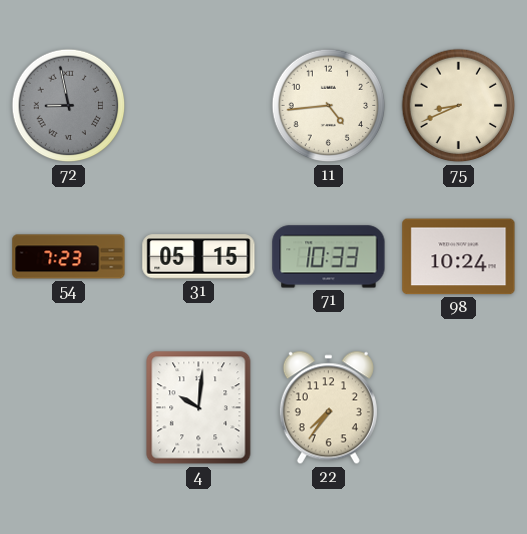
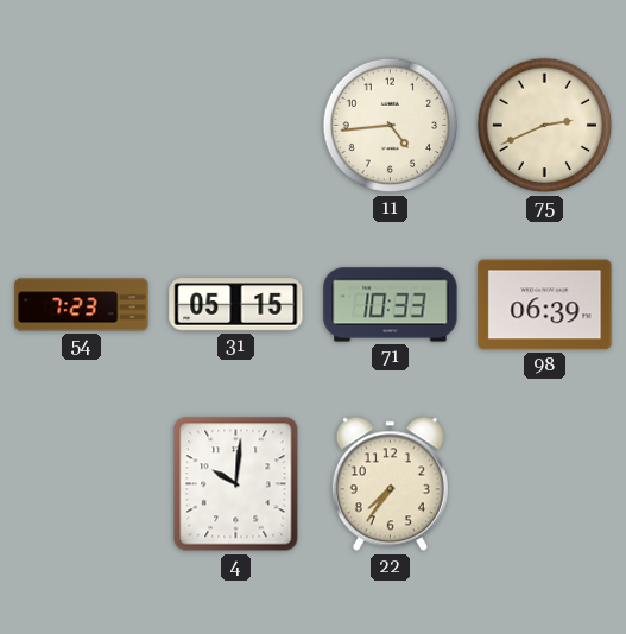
72: 8:58 -> none
75: 8:41 -> 2:41
98: 10:24 -> 06:39
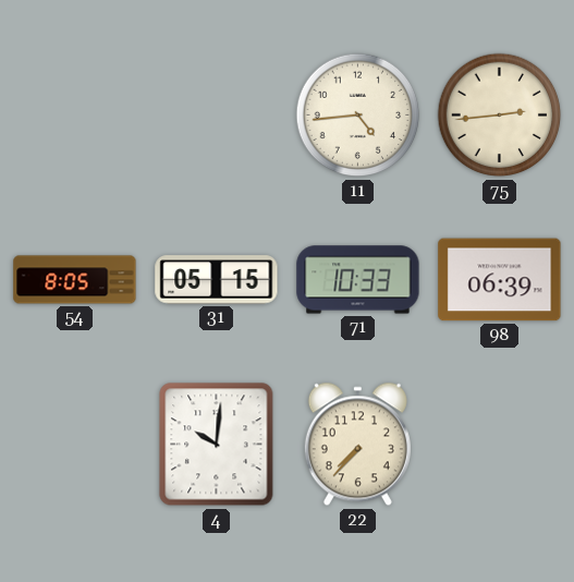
75: 2:41 -> 2:44
54: 7:23 -> 8:05
22: 7:36 -> 7:37
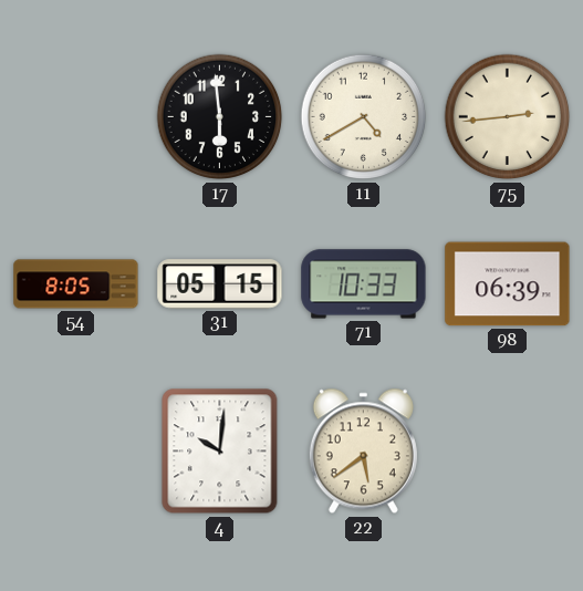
17: none -> 5:59
11: 4:44 -> 4:40
22: 7:37 -> 5:39
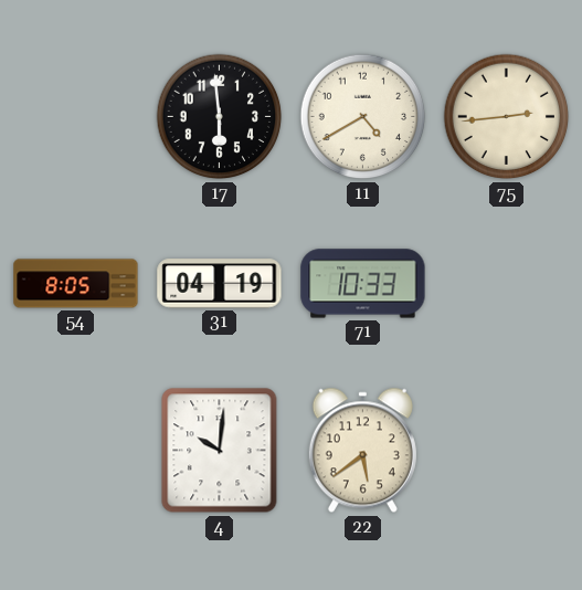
31: 05:15 -> 04:19
98: 06:39 -> none
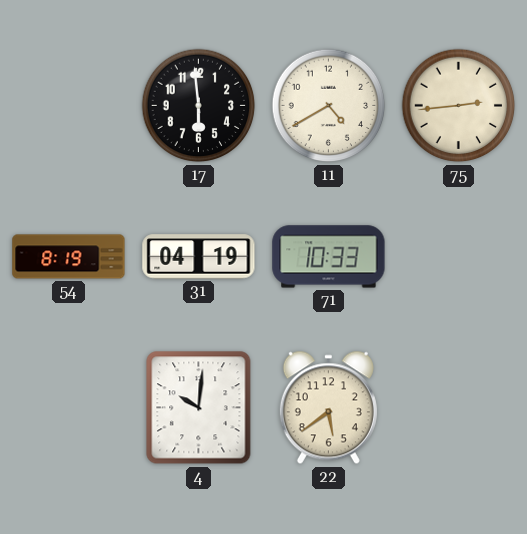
54: 8:05 -> 8:19
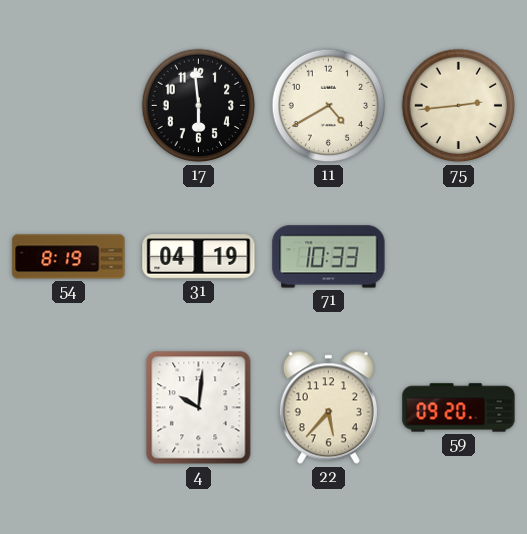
22: 5:39 -> 5:37
59: none -> 09:20
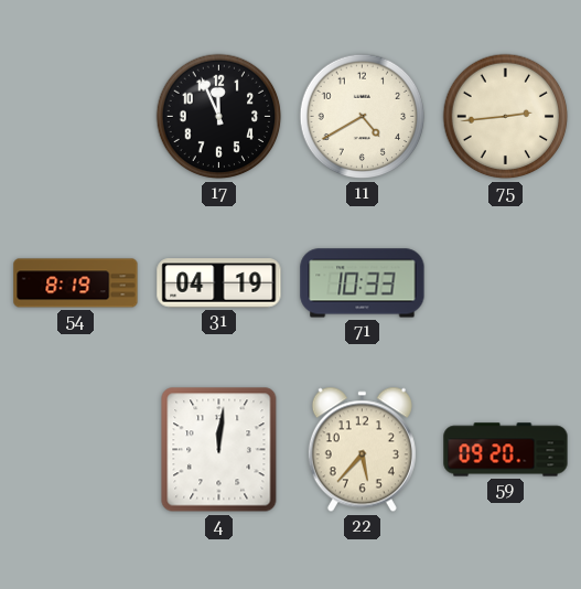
17: 5:59 -> 11:56
4: 10:01 -> 12:01
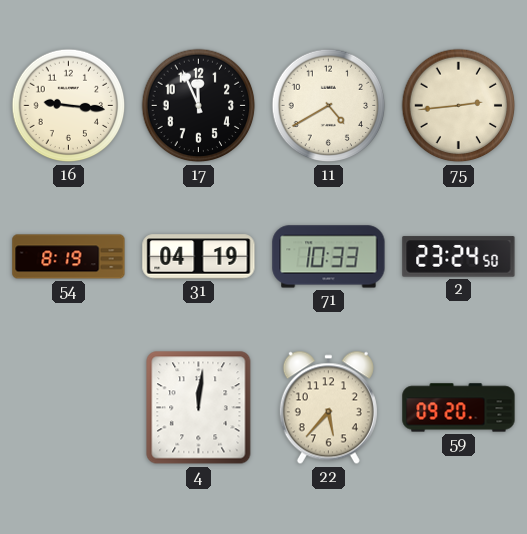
16: none -> 9:16
2: none -> 23:24
